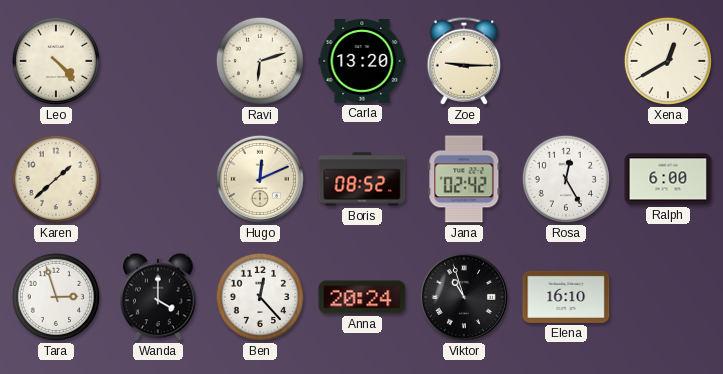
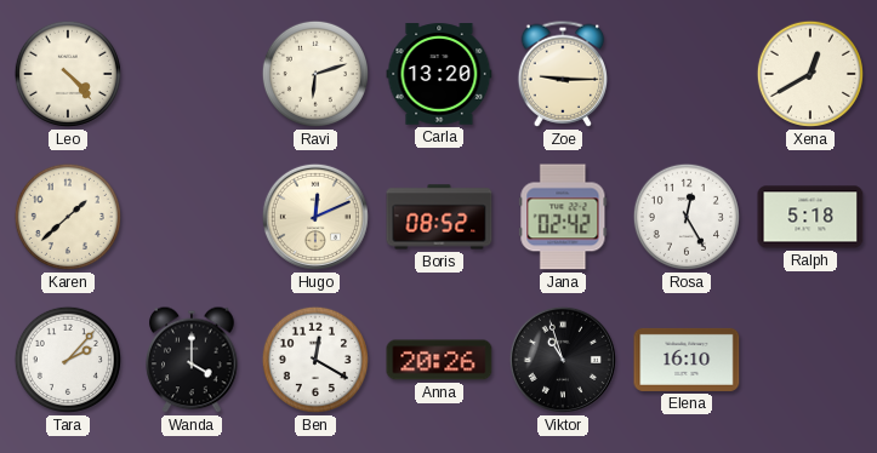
Ralph: 6:00 -> 5:18
Tara: 2:57 -> 2:07
Ben: 12:23 -> 12:20
Anna: 20:24 -> 20:26
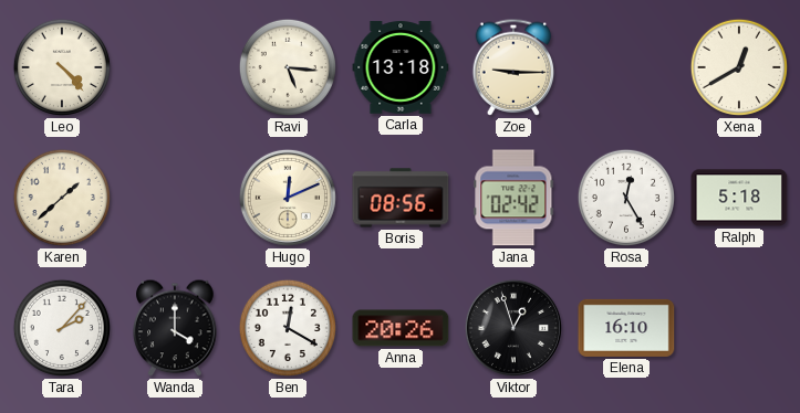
Ravi: 6:12 -> 5:16
Carla: 13:20 -> 13:18
Boris: 08:52 -> 08:56
Viktor: 10:57 -> 12:57
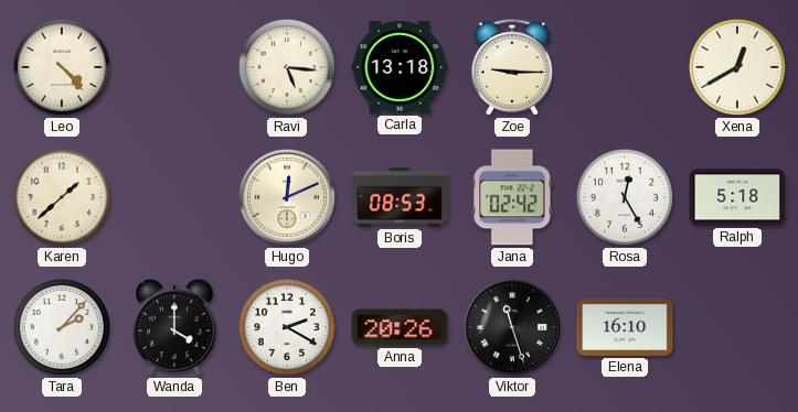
Boris: 08:56 -> 08:53
Ben: 12:20 -> 2:20
Viktor: 12:57 -> 11:27
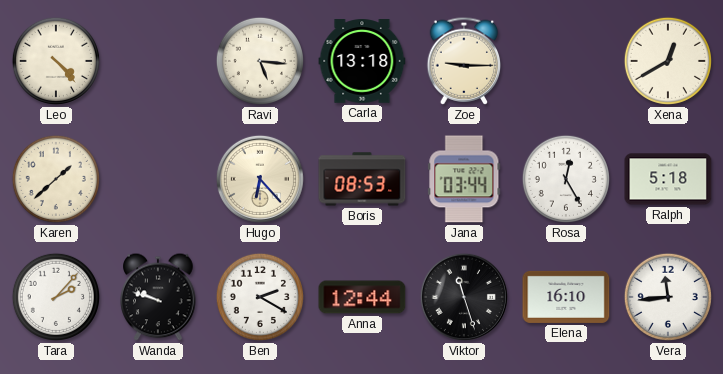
Hugo: 12:11 -> 6:23
Jana: 02:42 -> 03:44
Wanda: 4:00 -> 9:48
Anna: 20:26 -> 12:44
Vera: none -> 11:44
